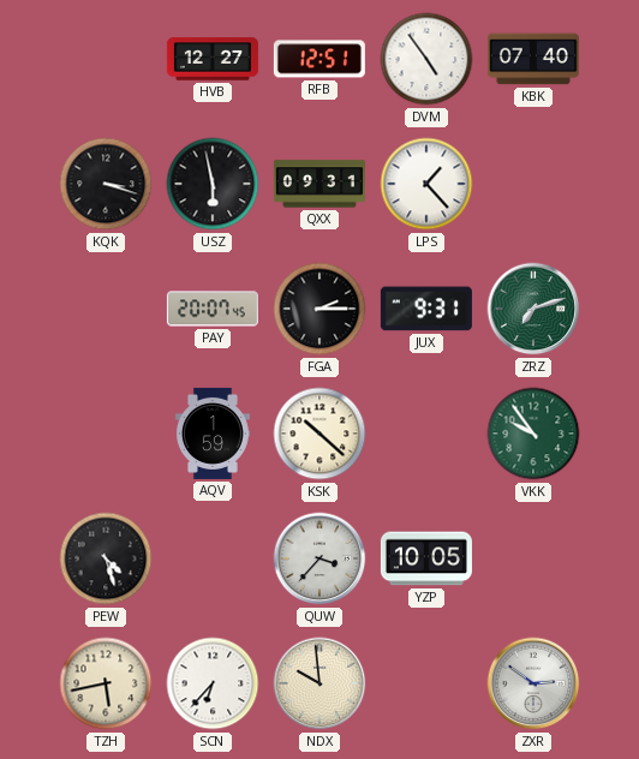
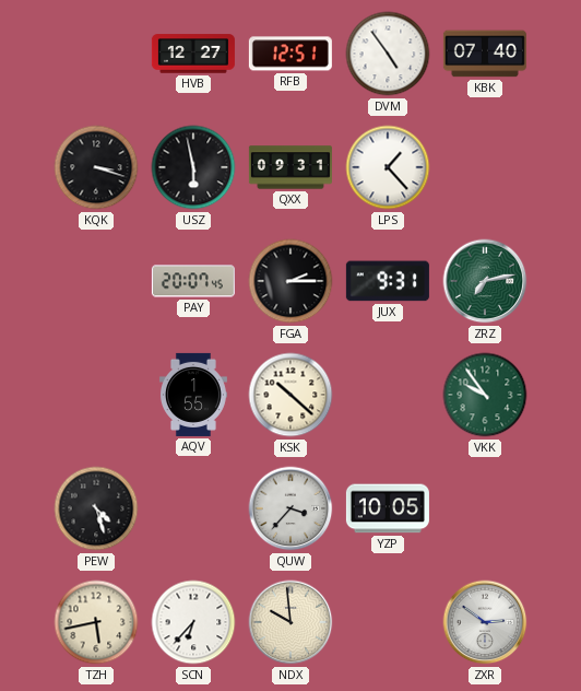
ZRZ: 7:12 -> 7:13
AQV: 1:59 -> 1:55
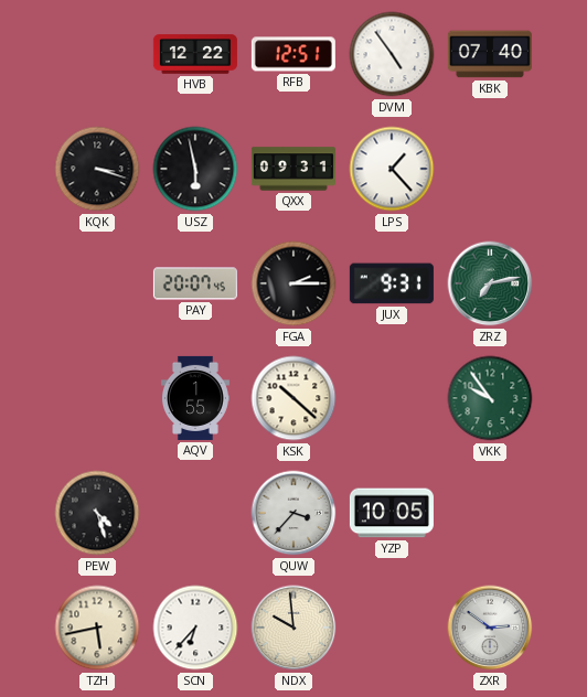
HVB: 12:27 -> 12:22
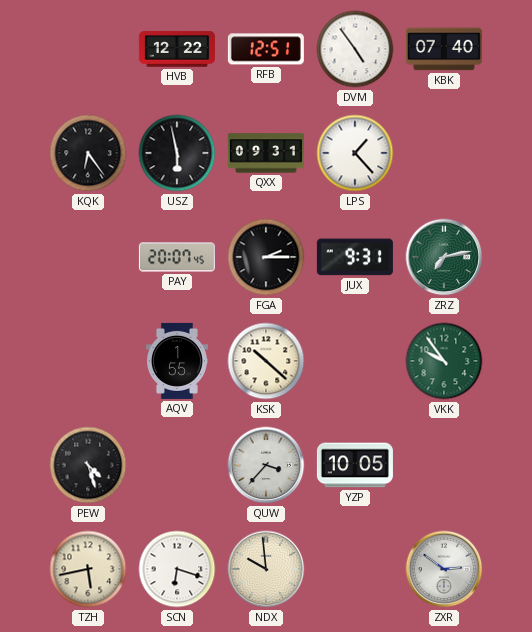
KQK: 3:18 -> 6:24
SCN: 6:37 -> 6:18
